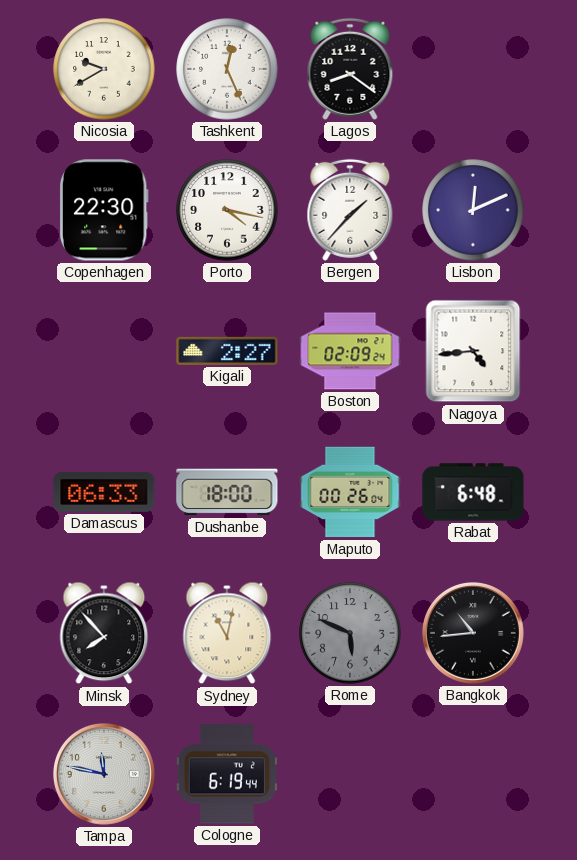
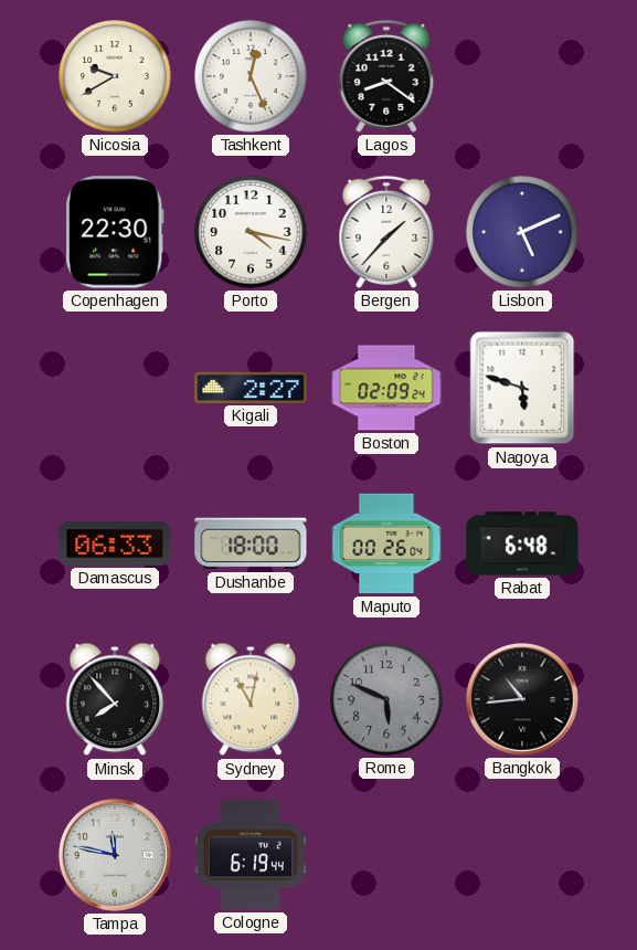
Lisbon: 12:11 -> 5:11
Nagoya: 4:44 -> 5:48
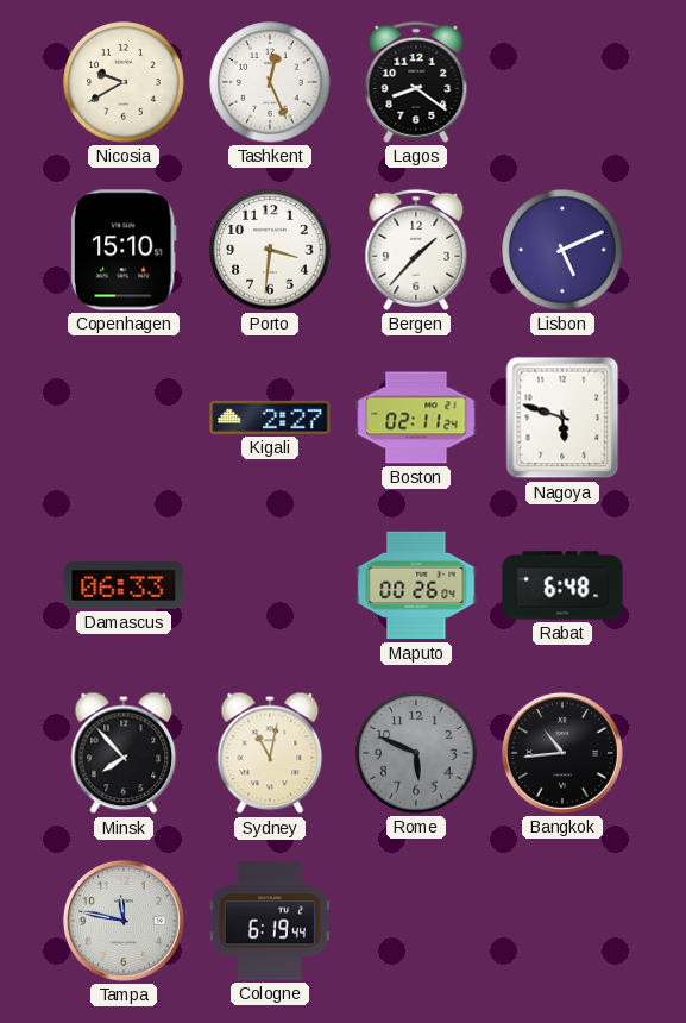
Copenhagen: 22:30 -> 15:10
Porto: 4:17 -> 3:31
Boston: 02:09 -> 02:11
Dushanbe: 18:00 -> none
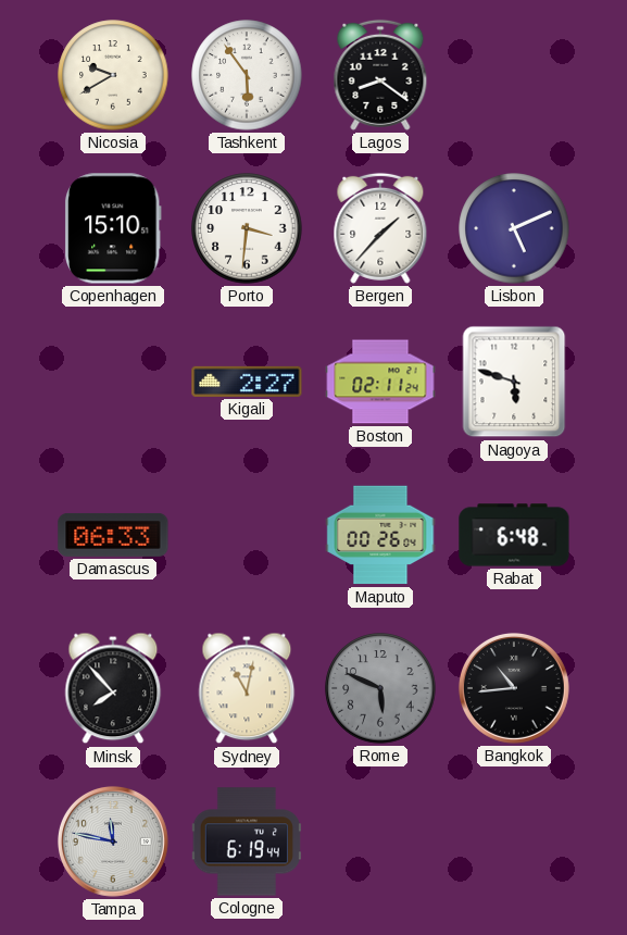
Tashkent: 12:26 -> 5:54
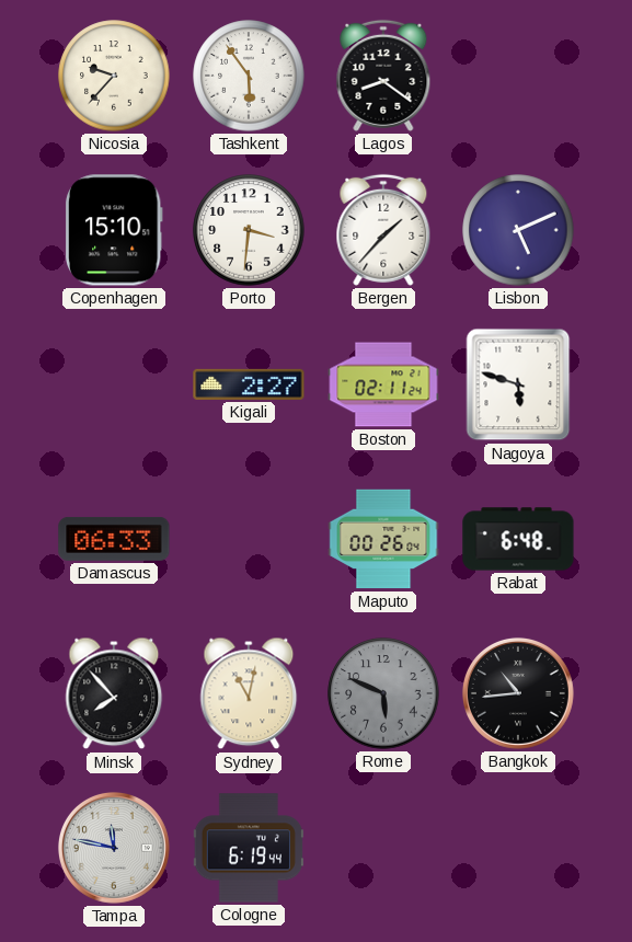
Nicosia: 9:40 -> 9:37
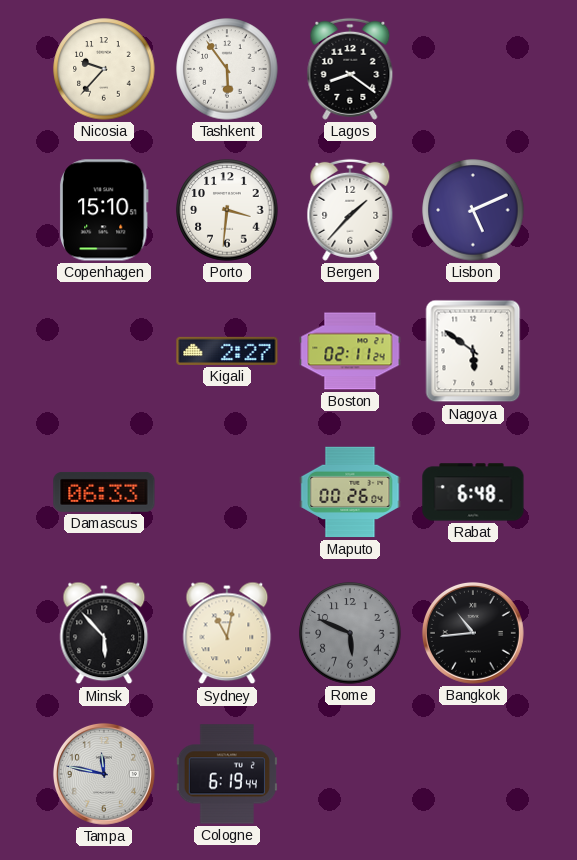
Nagoya: 5:48 -> 5:51
Minsk: 7:53 -> 5:53
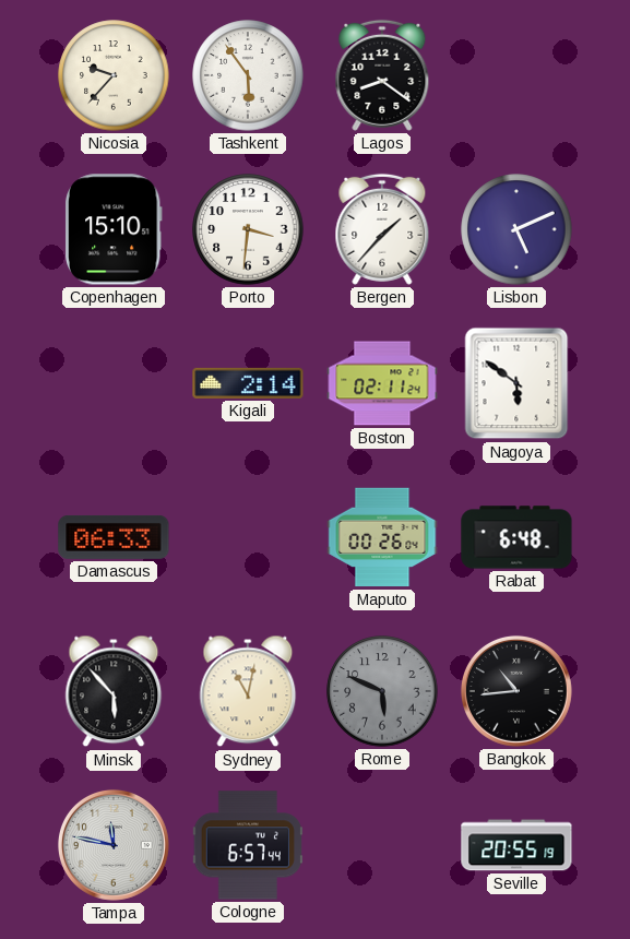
Kigali: 2:27 -> 2:14
Cologne: 6:19 -> 6:57
Seville: none -> 20:55
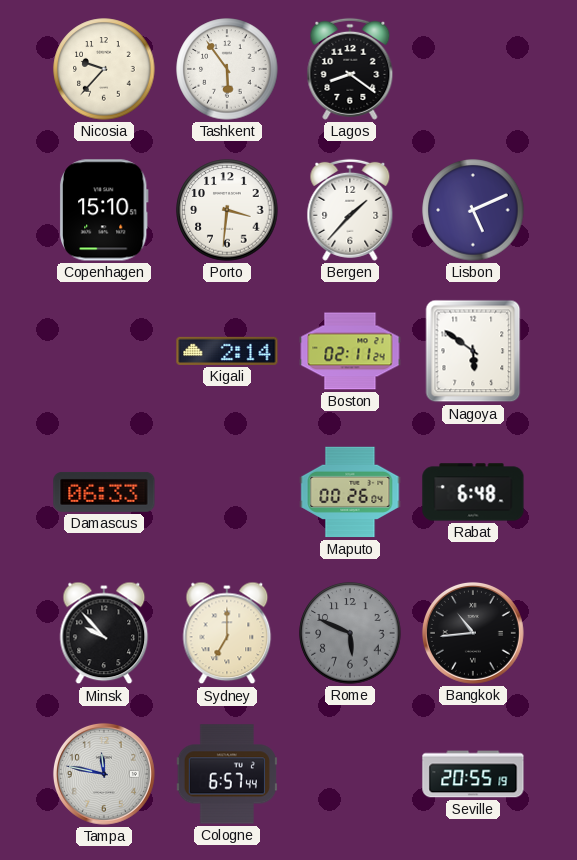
Minsk: 5:53 -> 9:53
Sydney: 11:02 -> 7:00
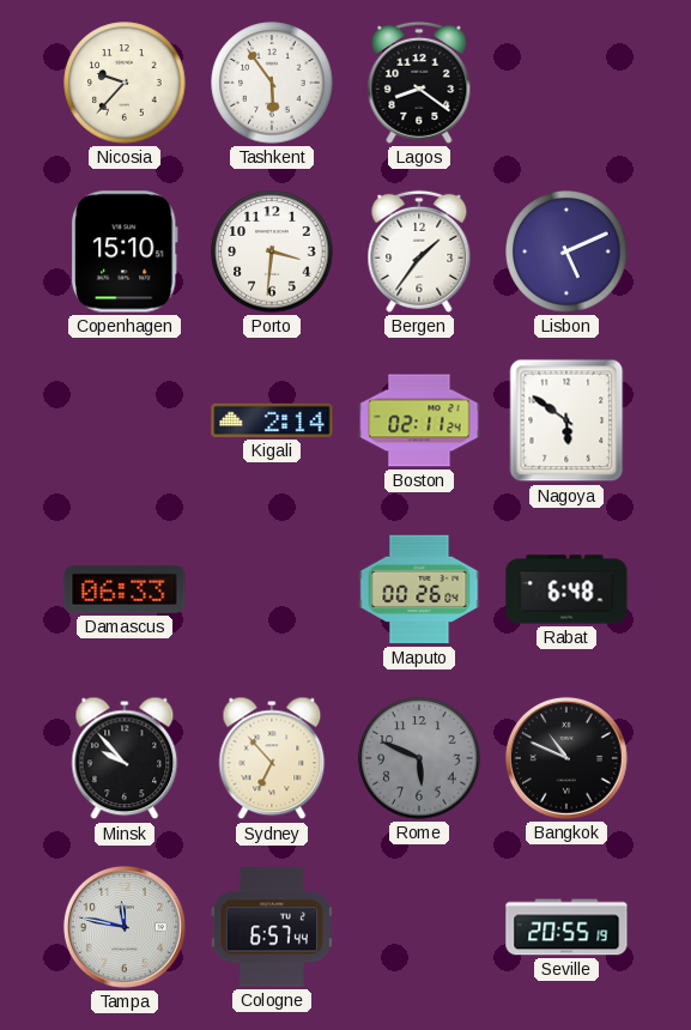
Bergen: 1:37 -> 1:36
Sydney: 7:00 -> 6:53
Bangkok: 10:44 -> 10:49
